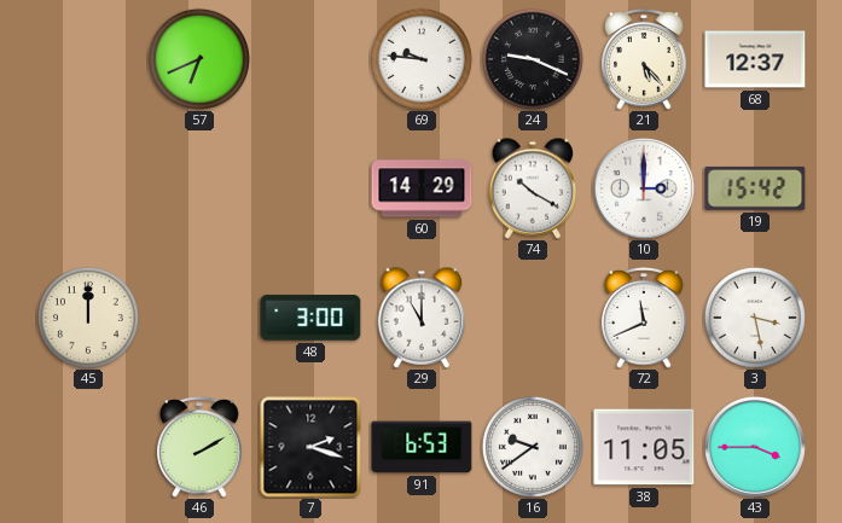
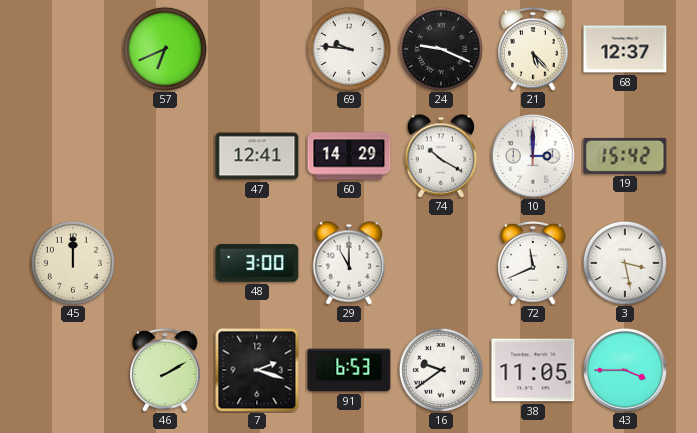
47: none -> 12:41
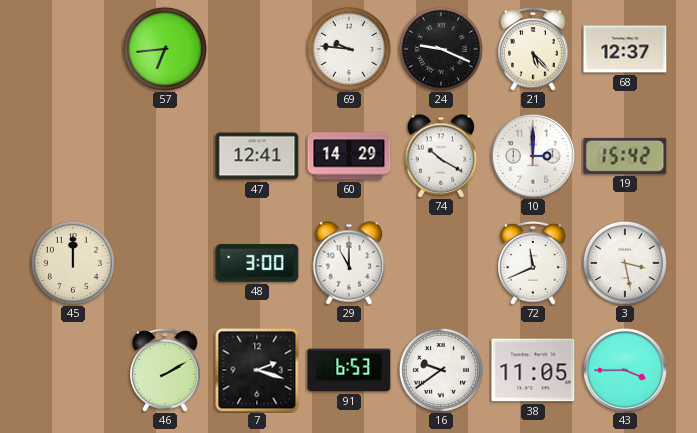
57: 6:41 -> 6:44
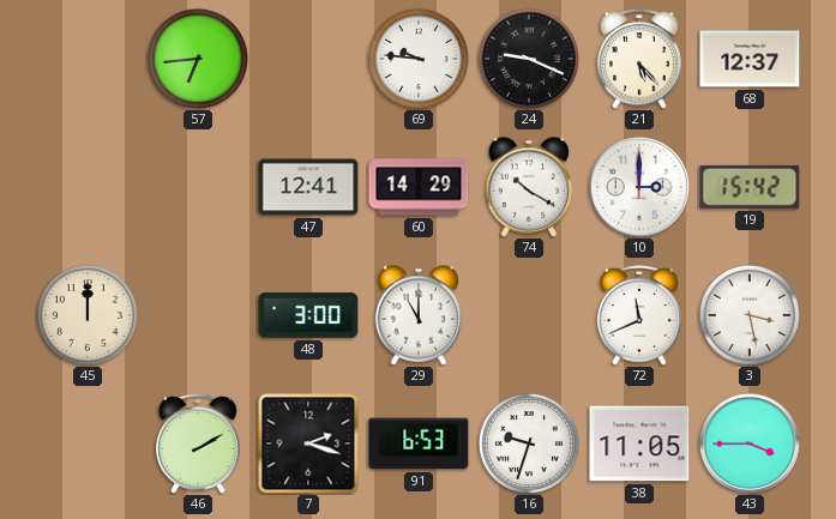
16: 9:39 -> 9:33
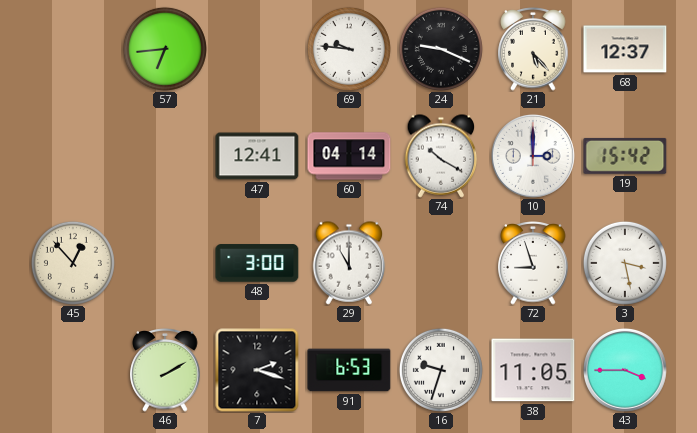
60: 14:29 -> 04:14
45: 12:00 -> 12:53
72: 11:41 -> 8:57
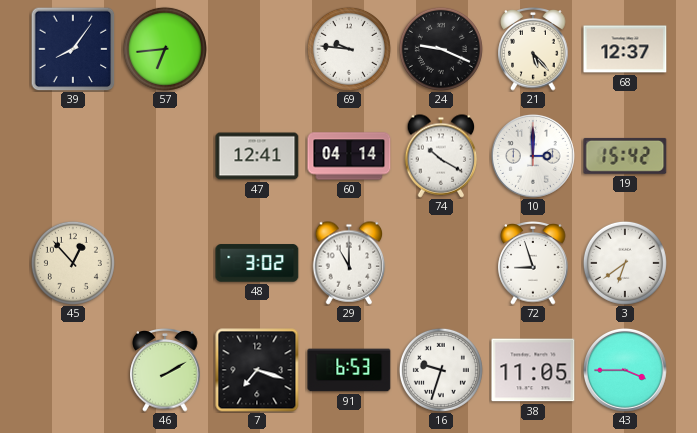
39: none -> 8:06
48: 3:00 -> 3:02
3: 3:28 -> 6:39
7: 2:18 -> 7:18
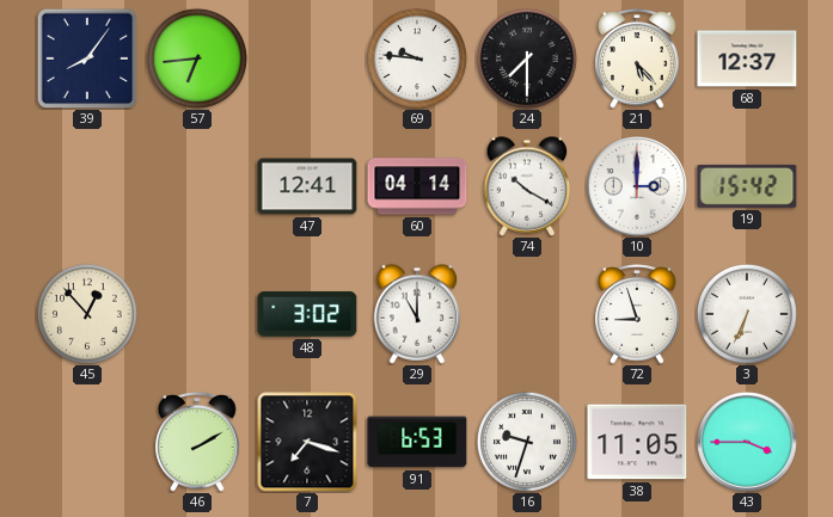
24: 9:19 -> 7:30
3: 6:39 -> 6:34
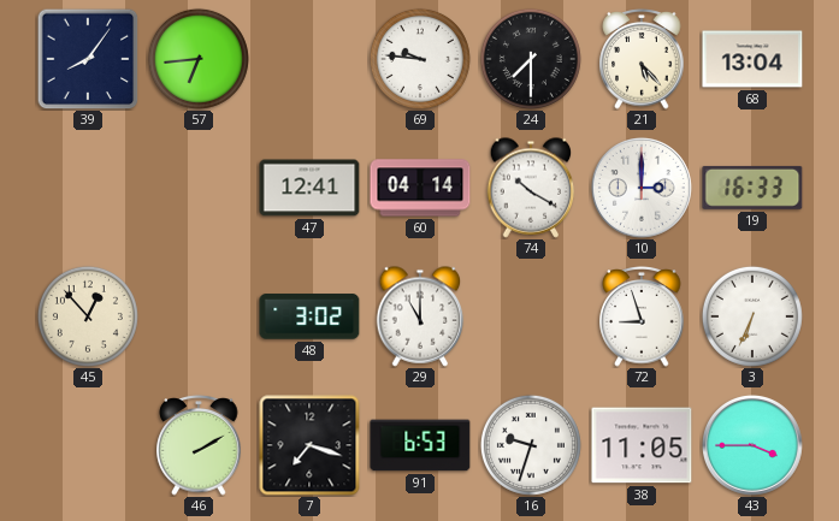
68: 12:37 -> 13:04
19: 15:42 -> 16:33
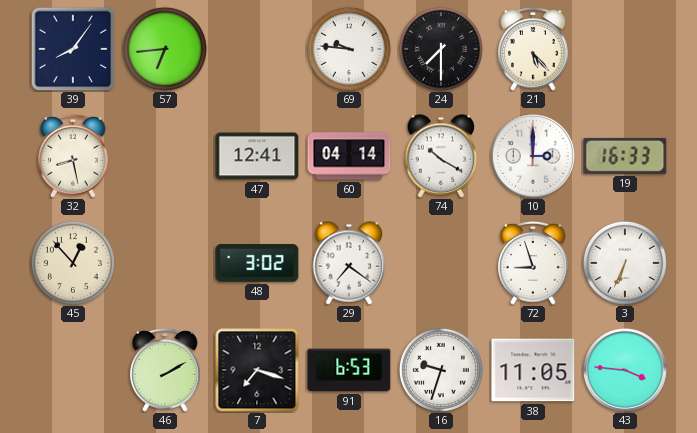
68: 13:04 -> none
32: none -> 8:28
29: 11:00 -> 7:21
43: 3:45 -> 3:46
